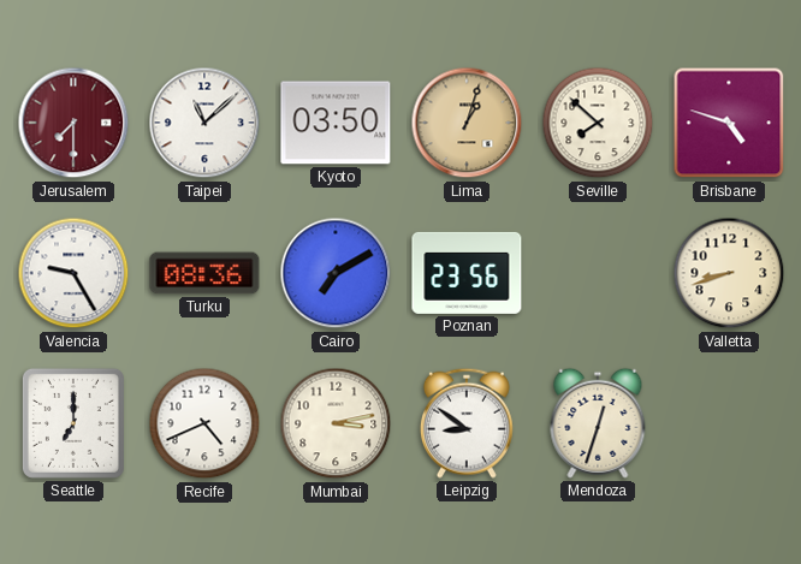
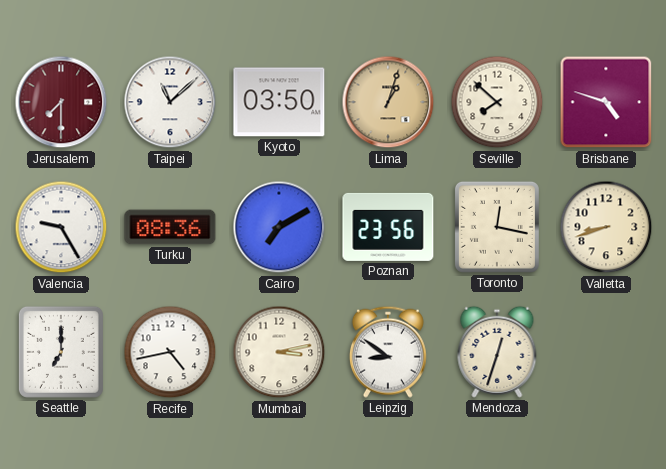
Toronto: none -> 12:17
Recife: 4:41 -> 4:43
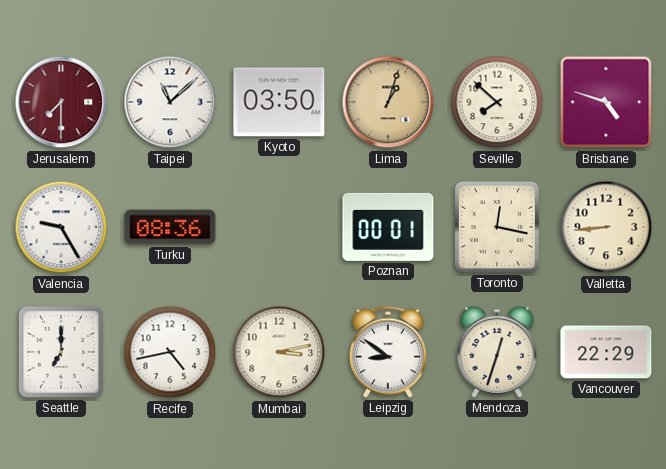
Cairo: 7:10 -> none
Poznan: 23:56 -> 00:01
Valletta: 8:42 -> 8:44
Vancouver: none -> 22:29
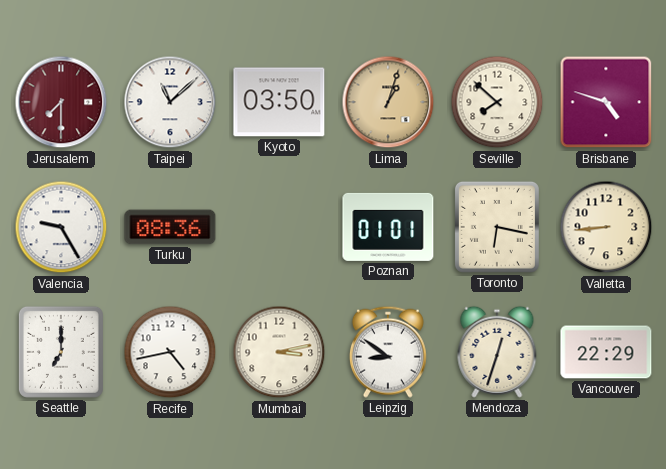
Poznan: 00:01 -> 01:01
Toronto: 12:17 -> 6:17
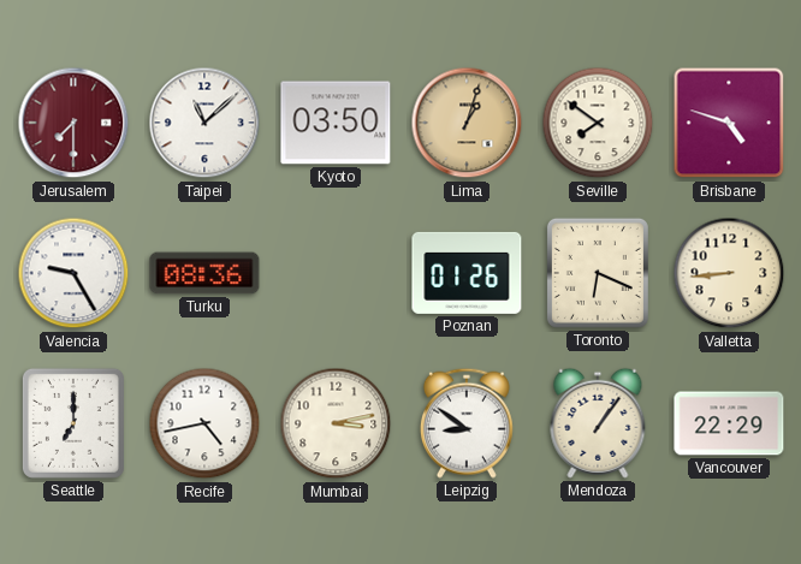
Seville: 7:52 -> 7:51
Poznan: 01:01 -> 01:26
Toronto: 6:17 -> 6:19
Mendoza: 12:33 -> 1:06
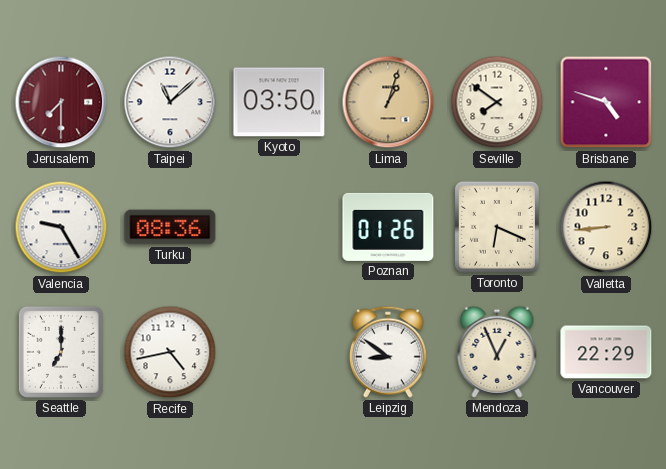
Mumbai: 3:13 -> none
Mendoza: 1:06 -> 12:56
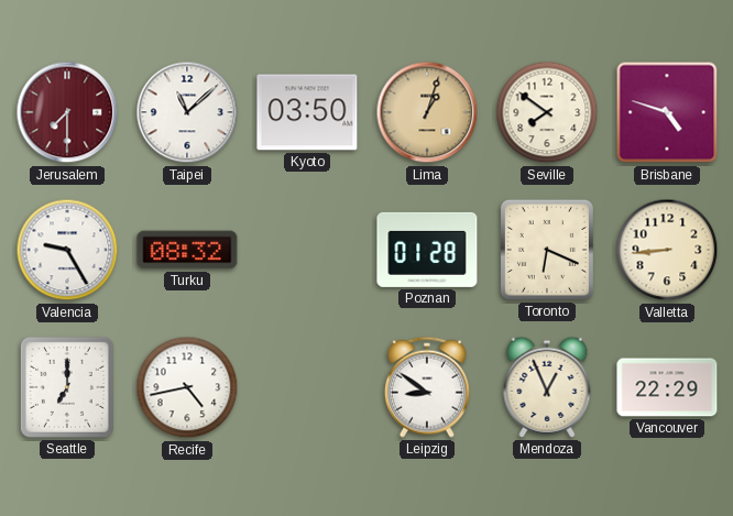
Turku: 08:36 -> 08:32
Poznan: 01:26 -> 01:28
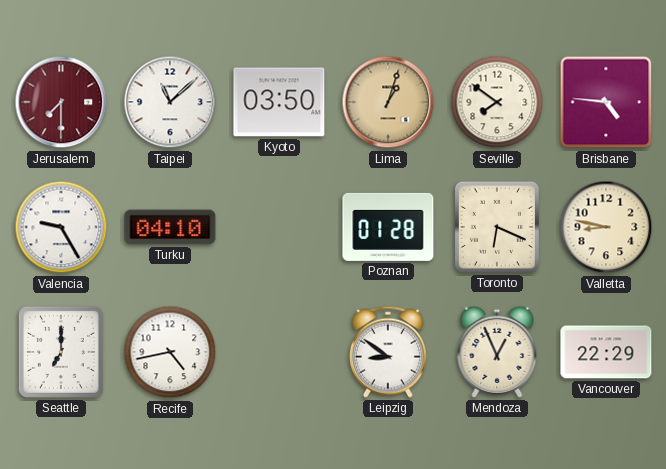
Brisbane: 4:48 -> 4:46
Turku: 08:32 -> 04:10
Valletta: 8:44 -> 8:47
